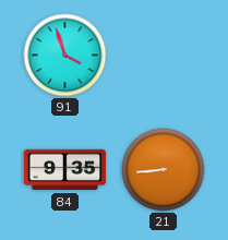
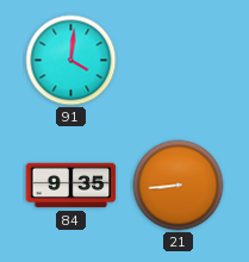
91: 3:57 -> 4:01
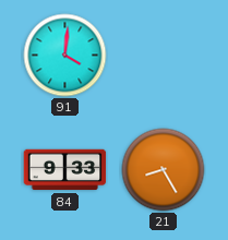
84: 9:35 -> 9:33
21: 8:44 -> 8:25
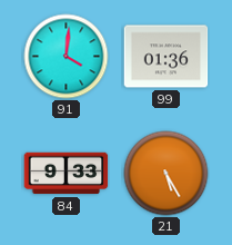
99: none -> 01:36
21: 8:25 -> 5:25
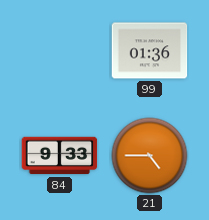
91: 4:01 -> none
21: 5:25 -> 4:45
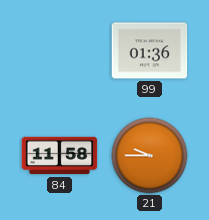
84: 9:33 -> 11:58
21: 4:45 -> 9:45
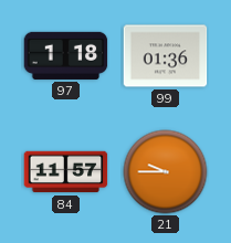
97: none -> 1:18
84: 11:58 -> 11:57
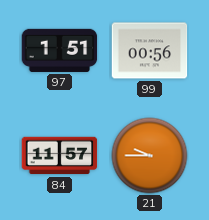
97: 1:18 -> 1:51
99: 01:36 -> 00:56
